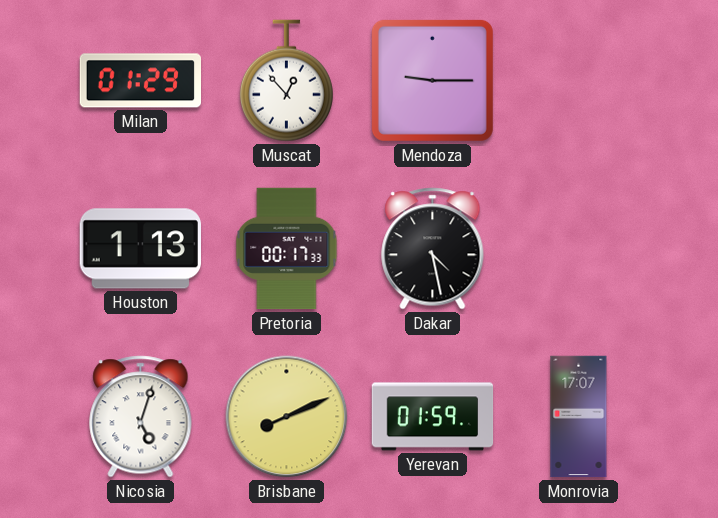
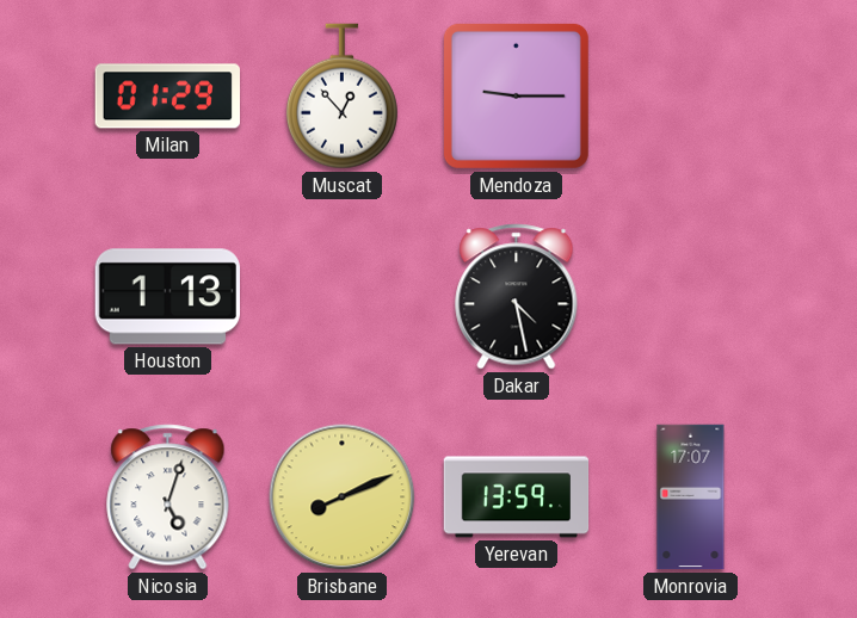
Pretoria: 00:17 -> none
Yerevan: 01:59 -> 13:59
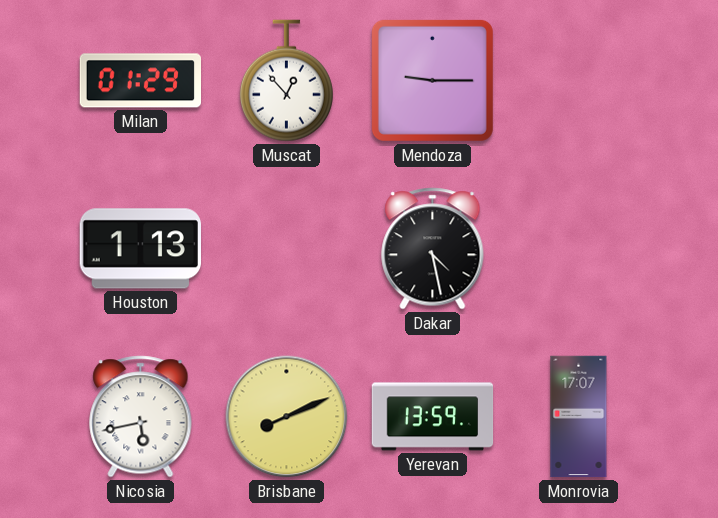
Nicosia: 5:03 -> 5:43
